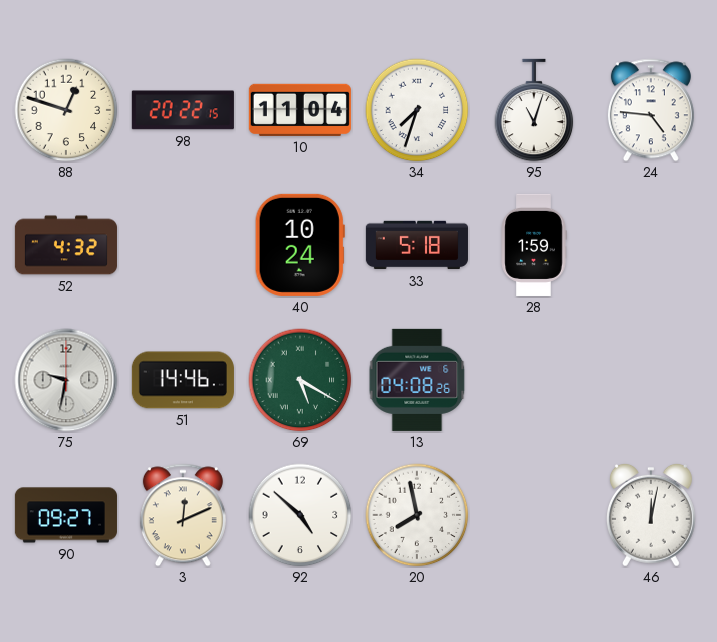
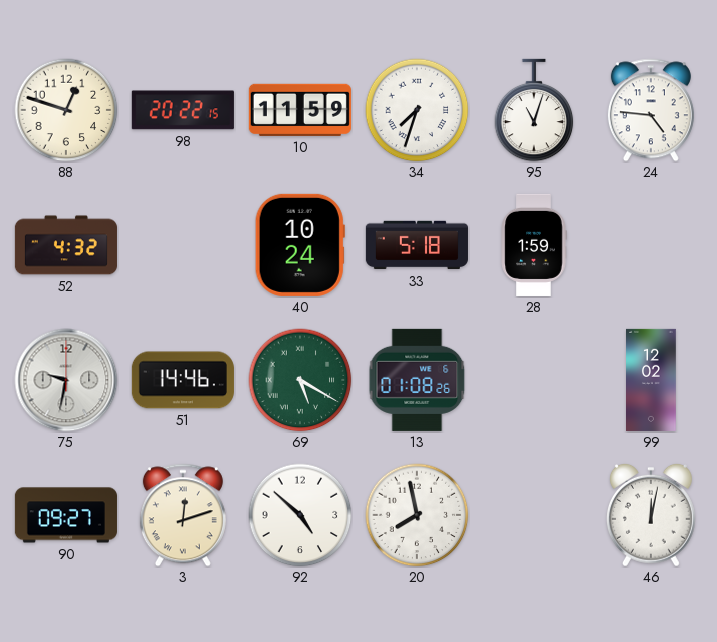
10: 11:04 -> 11:59
13: 04:08 -> 01:08
99: none -> 12:02
3: 12:11 -> 12:12
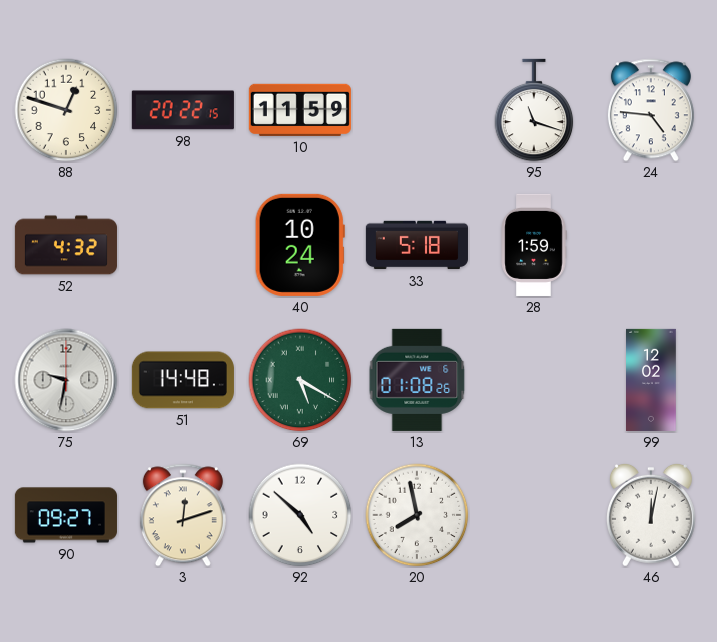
34: 7:33 -> none
95: 11:03 -> 11:18
51: 14:46 -> 14:48
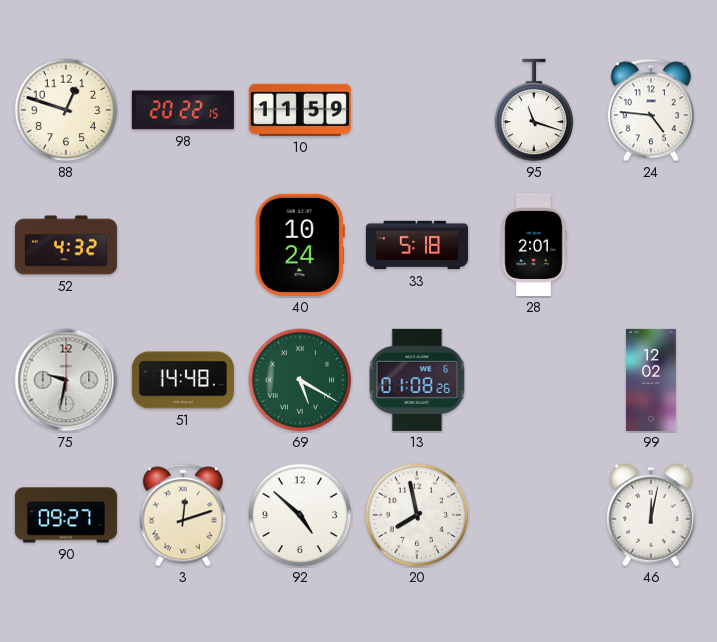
28: 1:59 -> 2:01
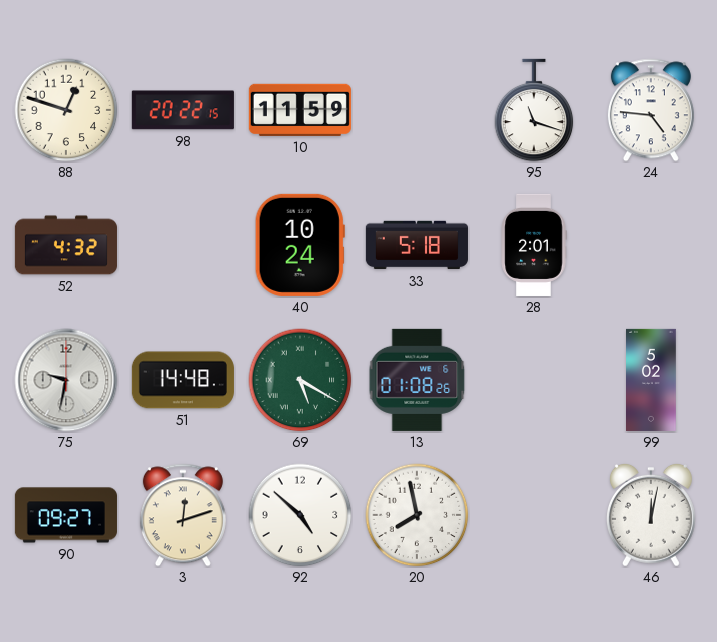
99: 12:02 -> 5:02
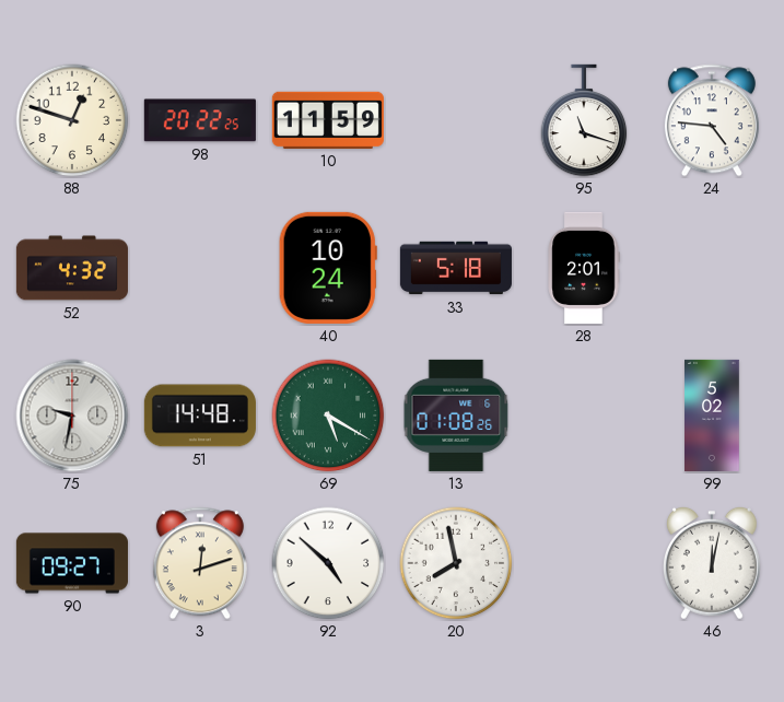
98: 20:22:15 -> 20:22:25
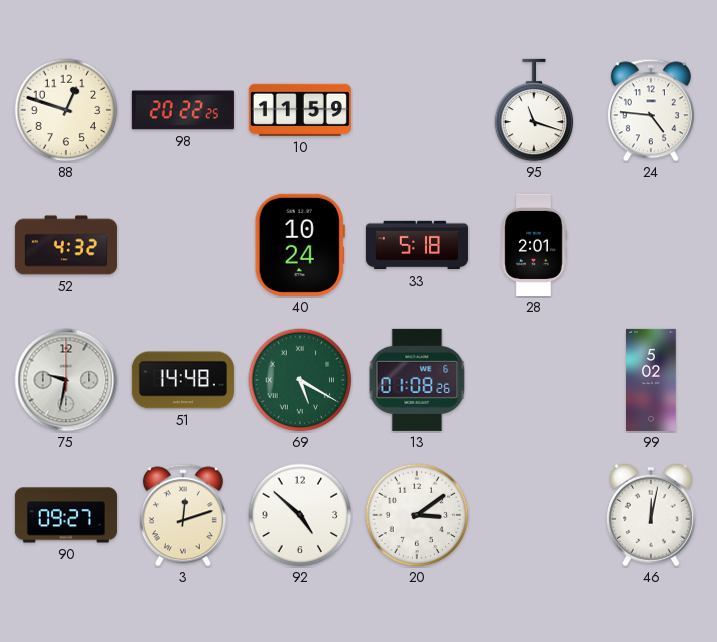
20: 7:58 -> 3:09
